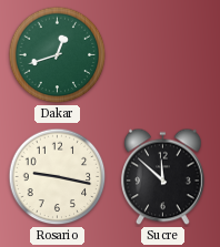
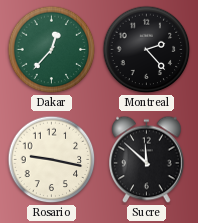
Dakar: 12:42 -> 12:37
Montreal: none -> 2:23
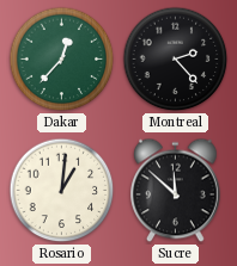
Rosario: 9:17 -> 1:01
